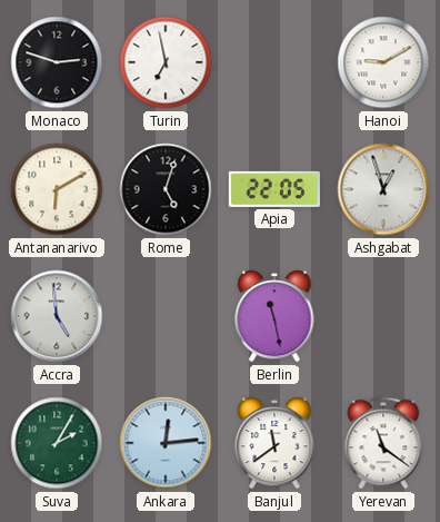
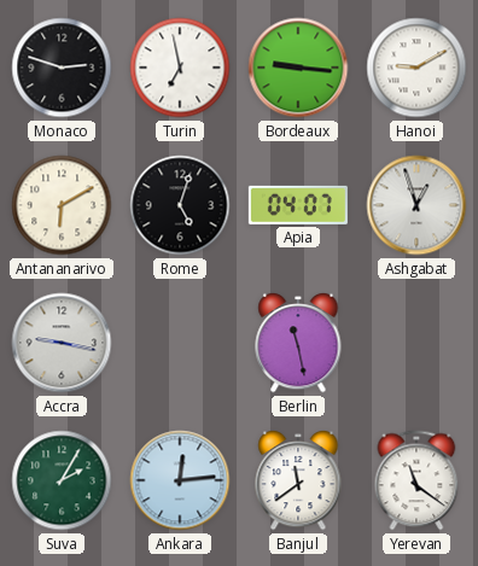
Bordeaux: none -> 9:16
Apia: 22:05 -> 04:07
Accra: 4:59 -> 9:17
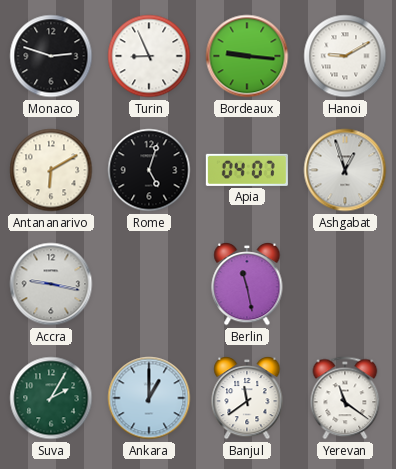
Turin: 6:58 -> 8:56
Ankara: 12:14 -> 1:00
